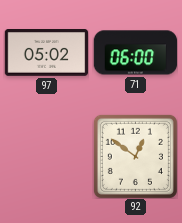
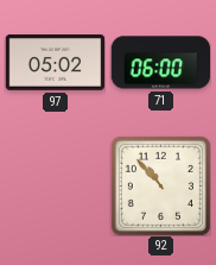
92: 12:51 -> 10:53
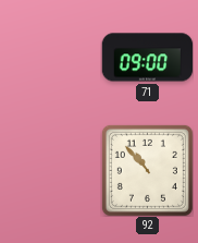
97: 05:02 -> none
71: 06:00 -> 09:00
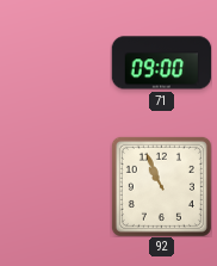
92: 10:53 -> 10:56
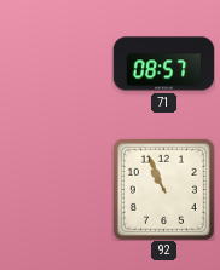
71: 09:00 -> 08:57
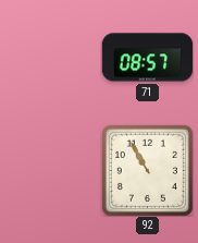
92: 10:56 -> 10:55
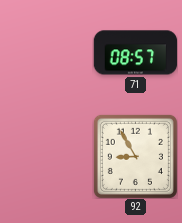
92: 10:55 -> 8:55
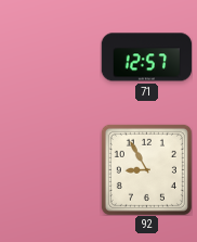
71: 08:57 -> 12:57
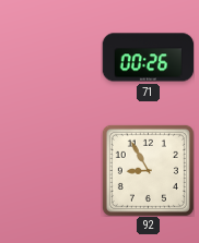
71: 12:57 -> 00:26
